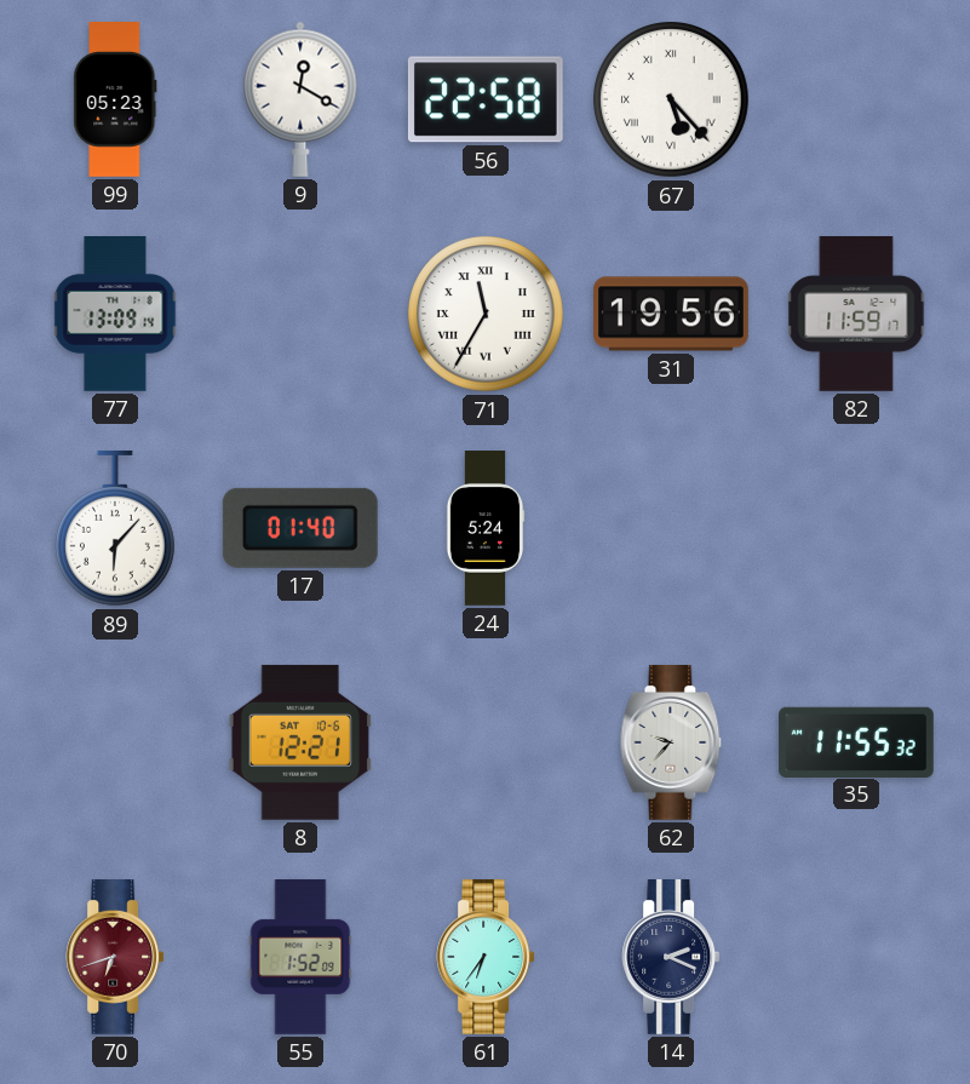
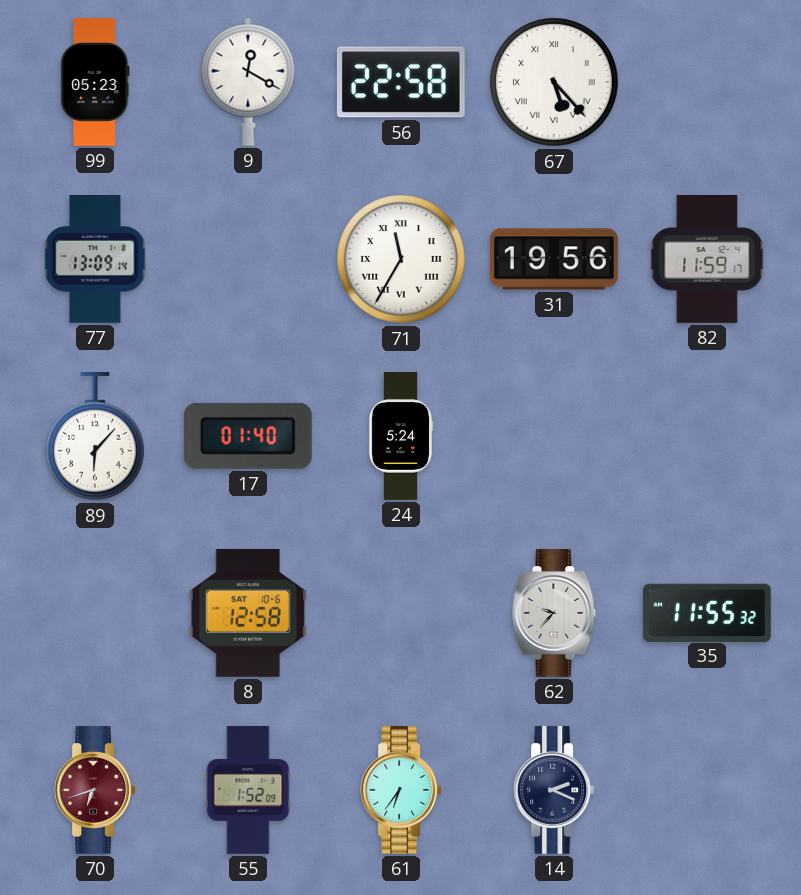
8: 12:21 -> 12:58
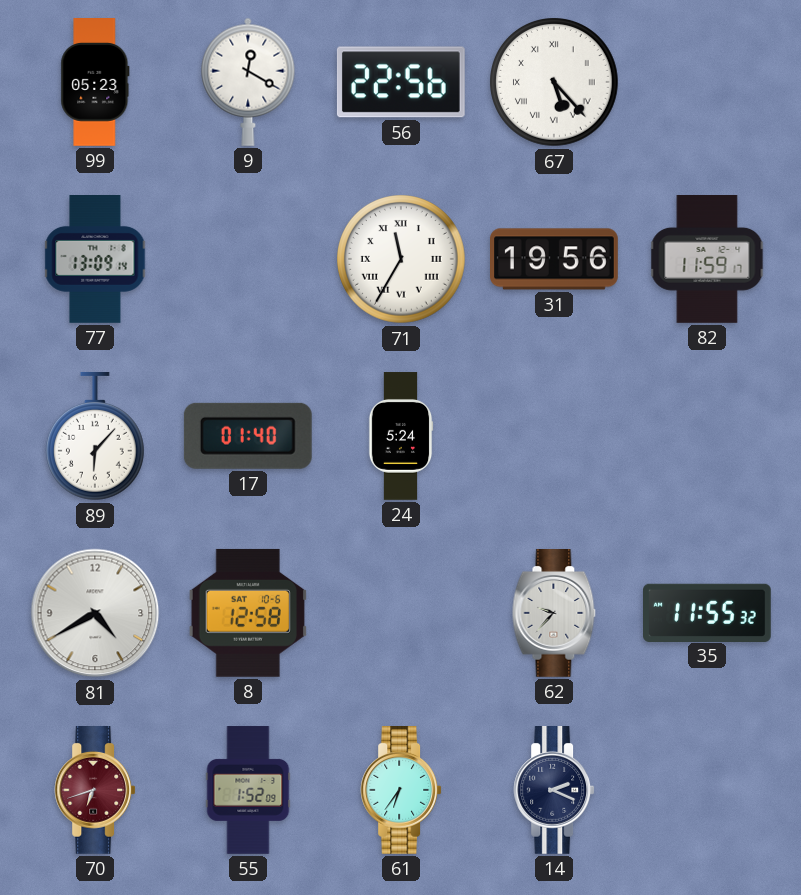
56: 22:58 -> 22:56
81: none -> 4:40
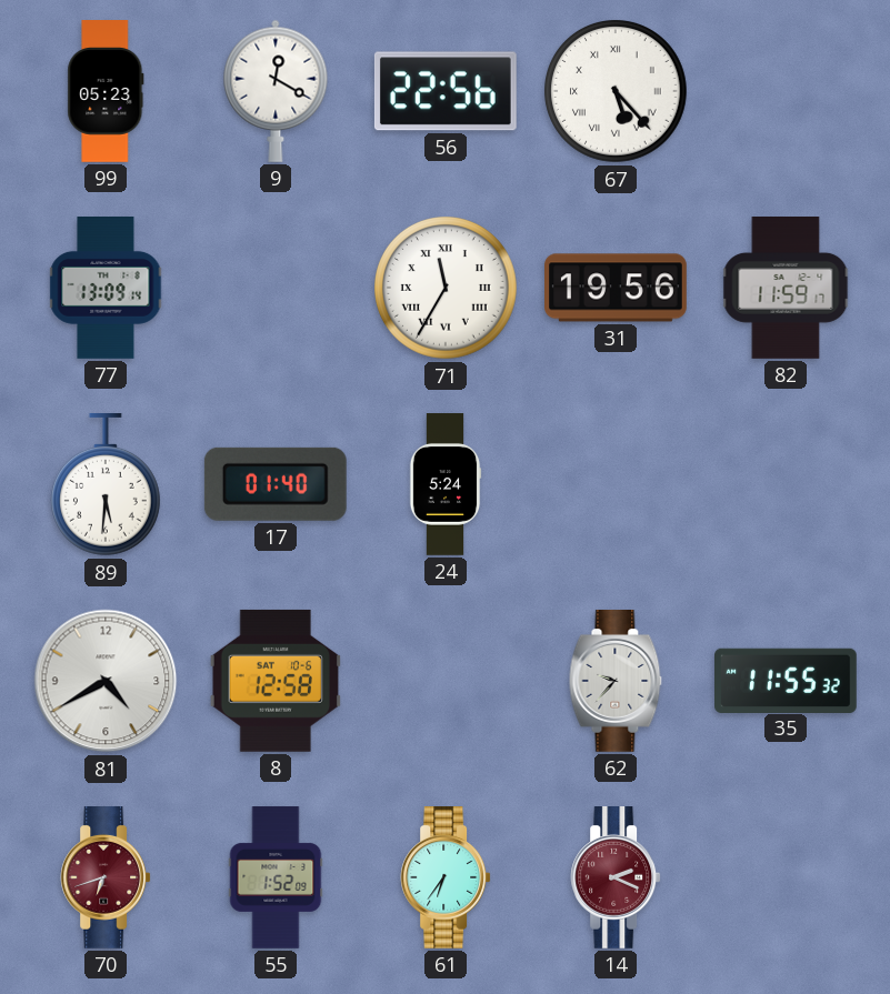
89: 6:07 -> 5:31
14 dial: navy -> burgundy
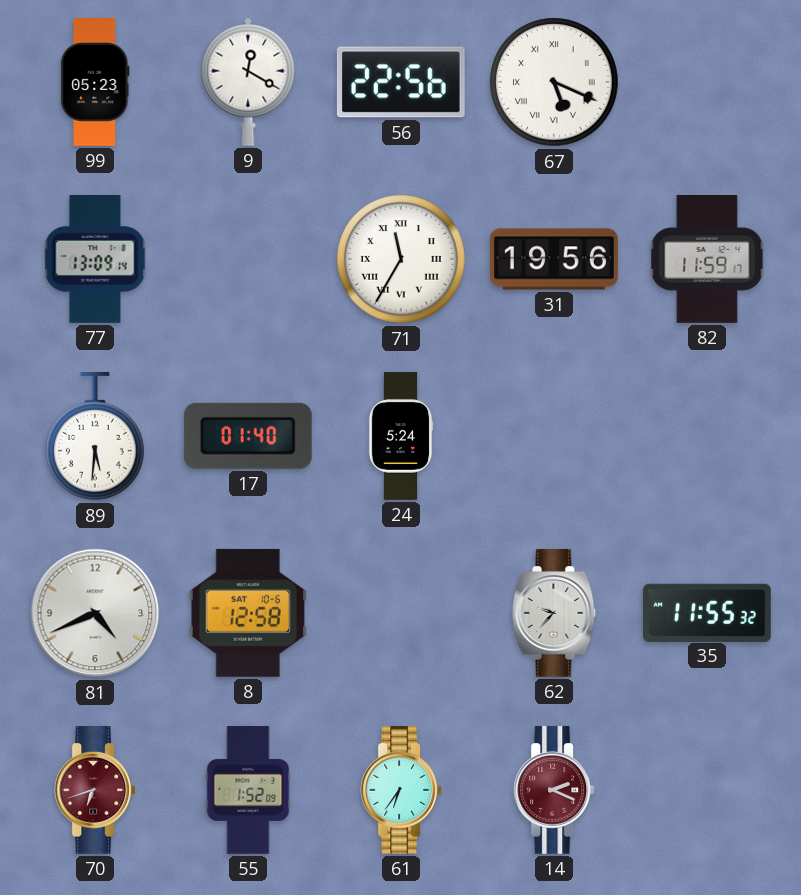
67: 5:23 -> 5:19
81: 4:40 -> 4:41
